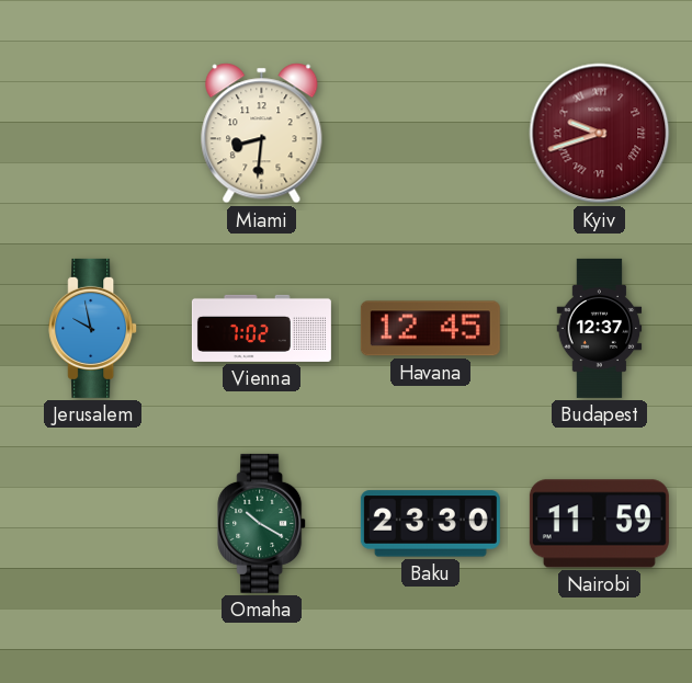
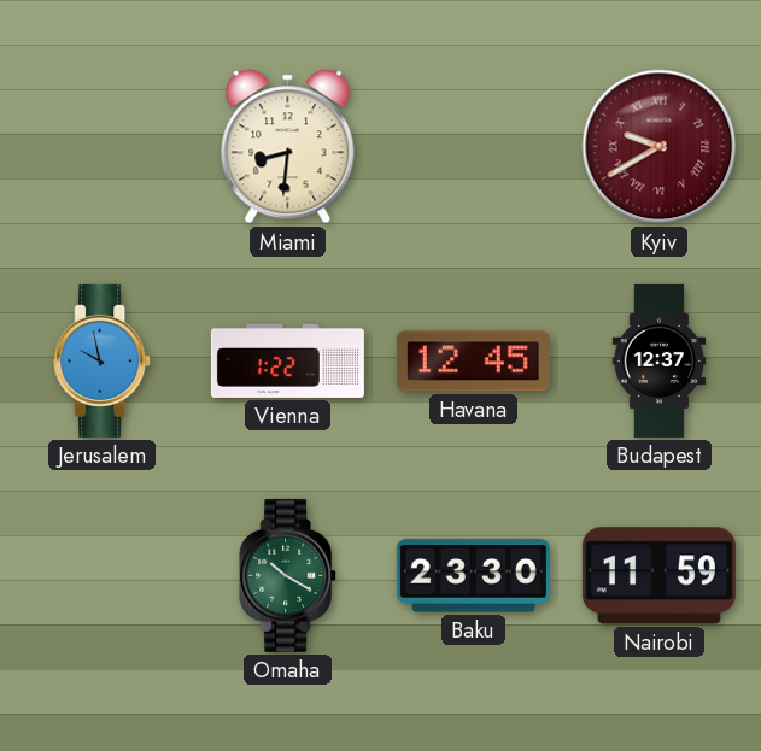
Kyiv: 9:42 -> 9:40
Vienna: 7:02 -> 1:22
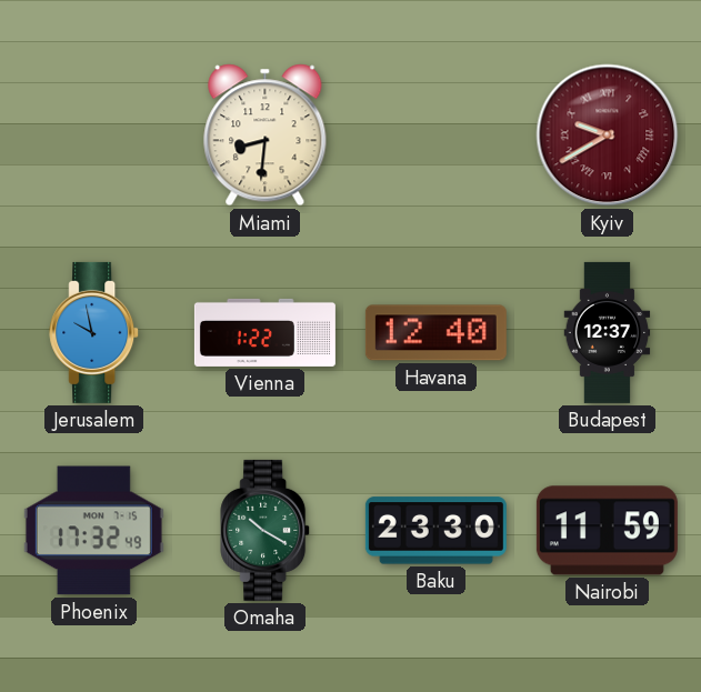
Havana: 12:45 -> 12:40
Phoenix: none -> 17:32
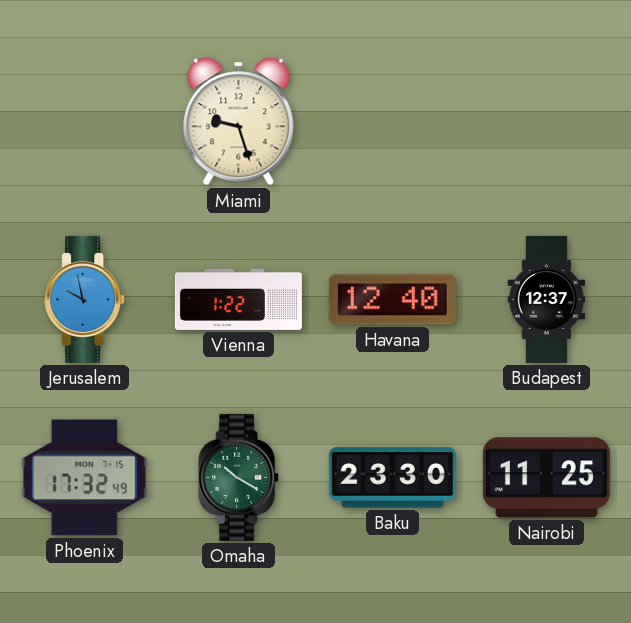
Miami: 8:31 -> 9:27
Kyiv: 9:40 -> none
Nairobi: 11:59 -> 11:25
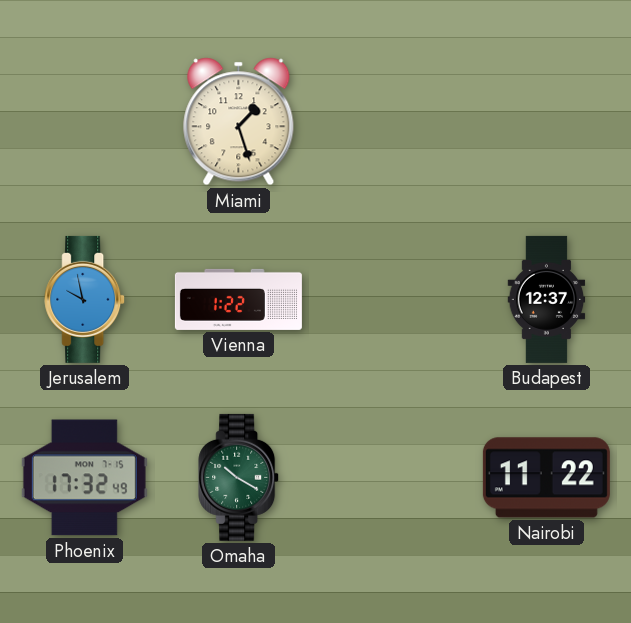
Miami: 9:27 -> 1:27
Havana: 12:40 -> none
Baku: 23:30 -> none
Nairobi: 11:25 -> 11:22
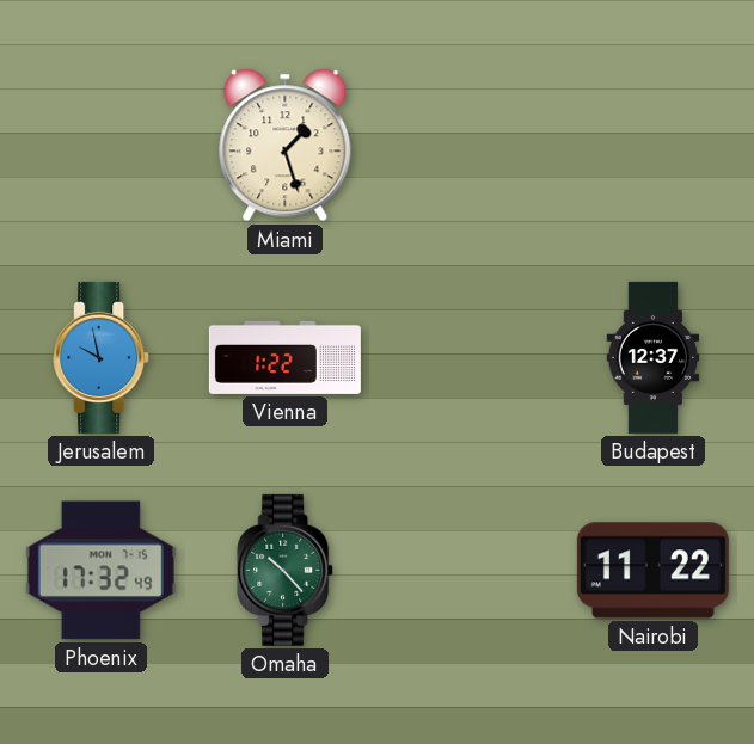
Omaha: 10:20 -> 10:23
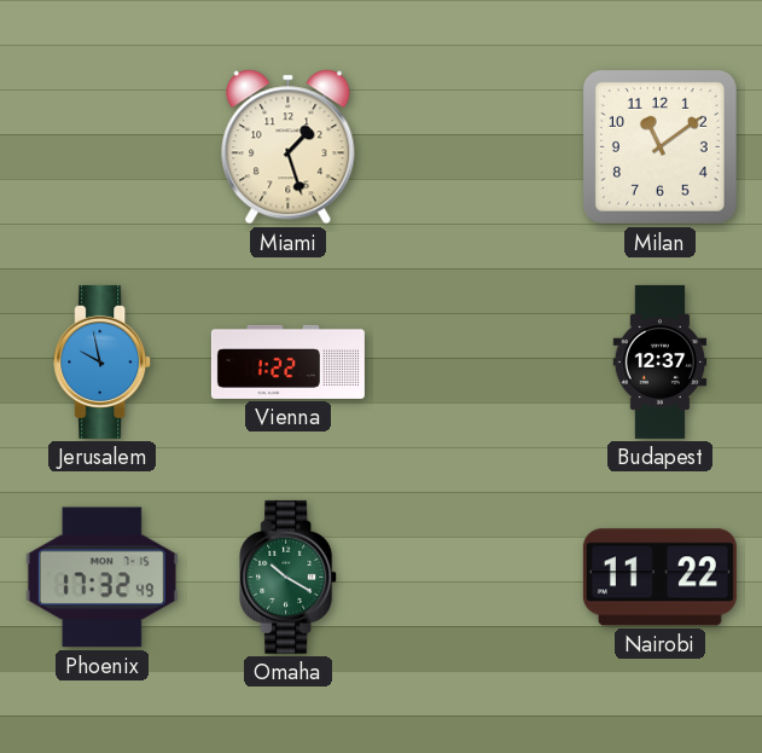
Milan: none -> 11:09
Omaha: 10:23 -> 10:20
